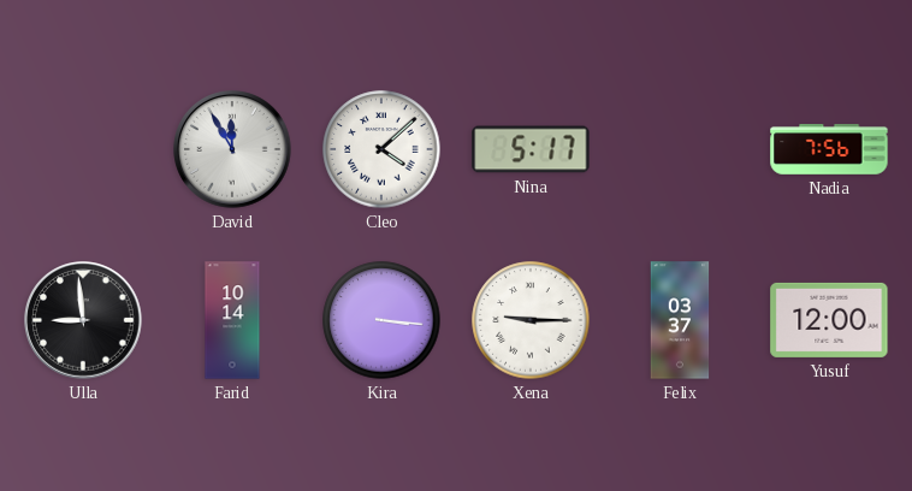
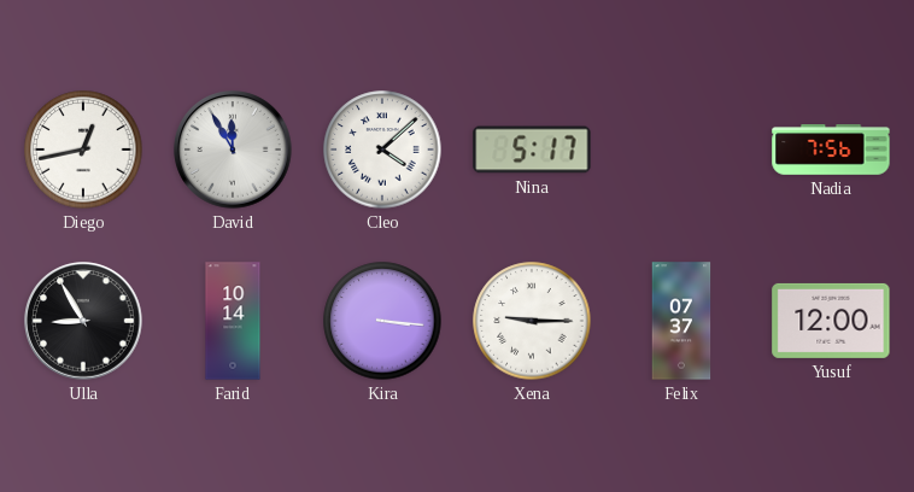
Diego: none -> 12:43
Ulla: 8:59 -> 8:55
Felix: 03:37 -> 07:37
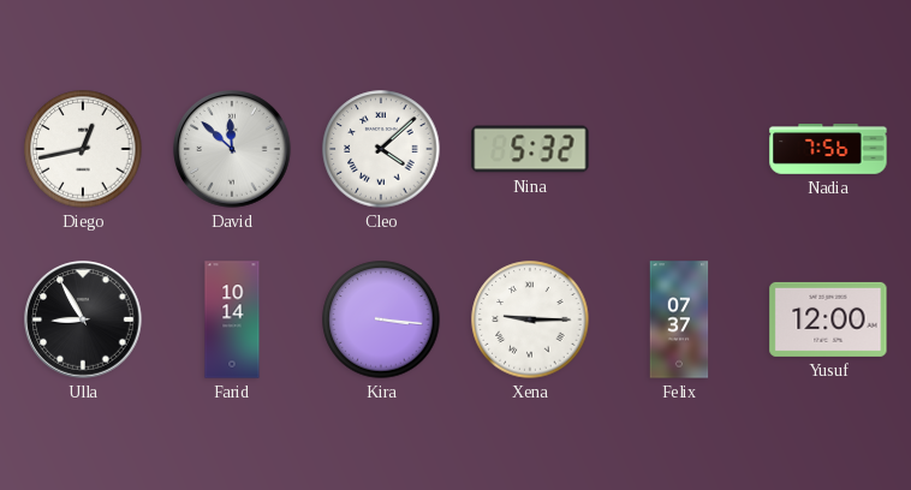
David: 11:55 -> 11:52
Nina: 5:17 -> 5:32
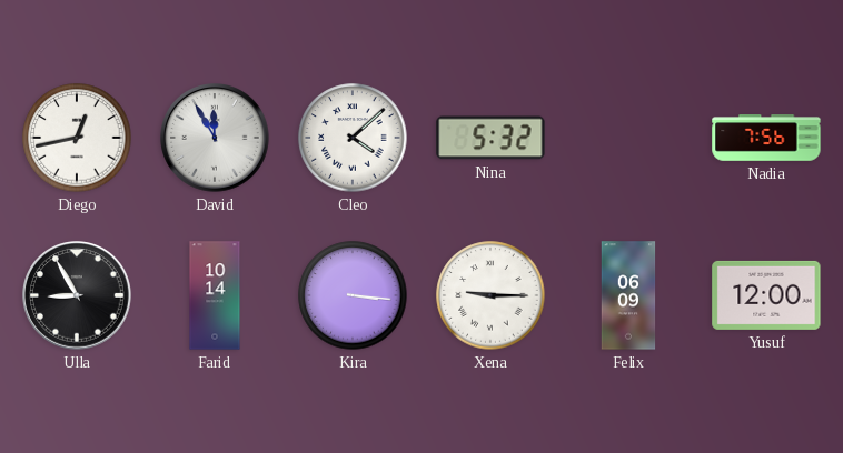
David: 11:52 -> 11:55
Felix: 07:37 -> 06:09
